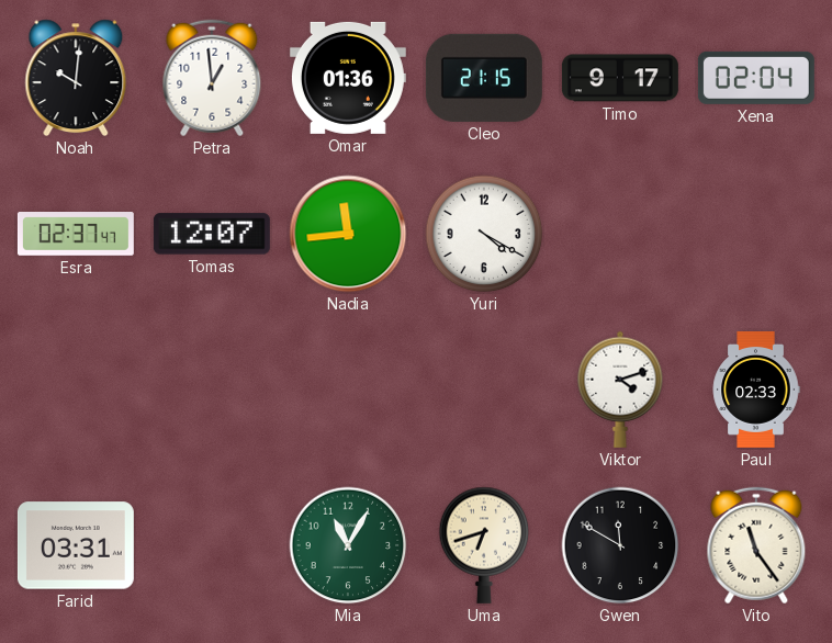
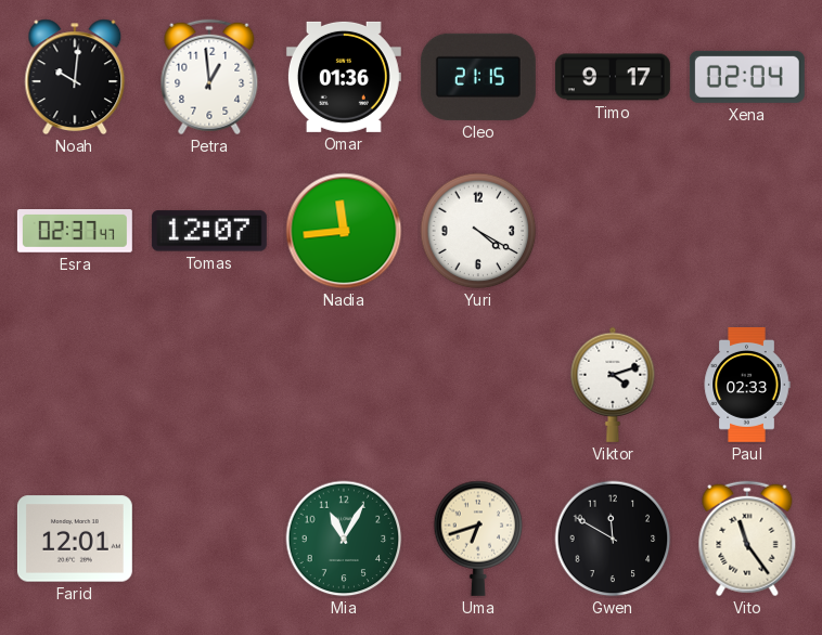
Farid: 03:31 -> 12:01
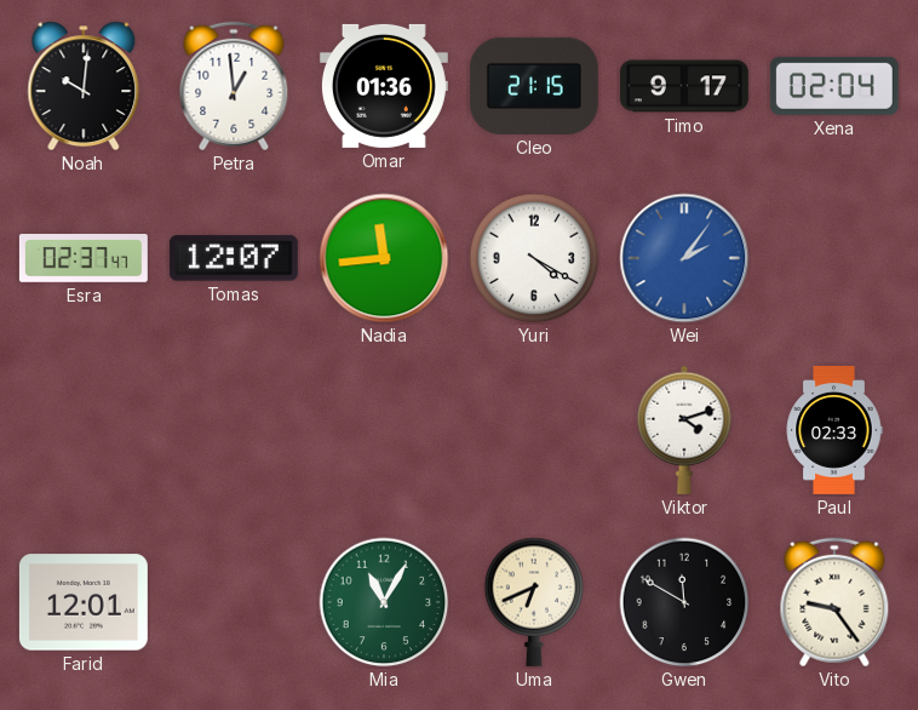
Wei: none -> 2:06
Uma: 6:42 -> 6:41
Vito: 11:24 -> 9:24
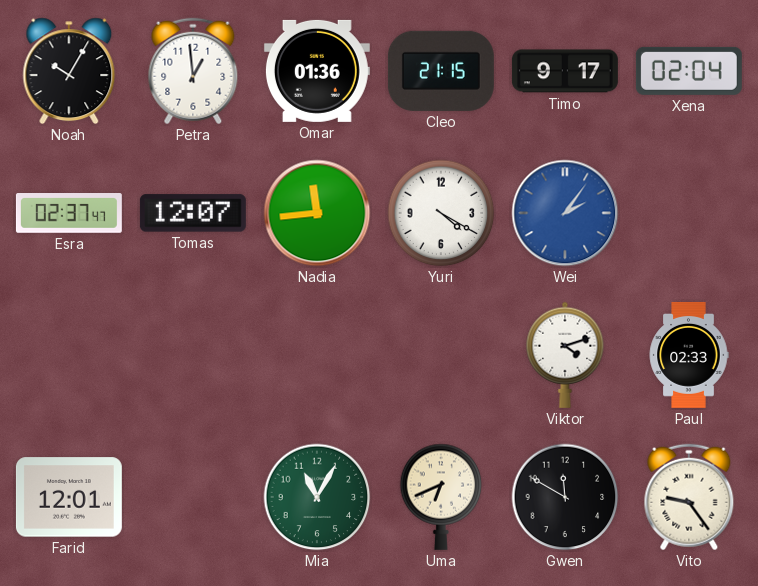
Noah: 10:01 -> 10:05
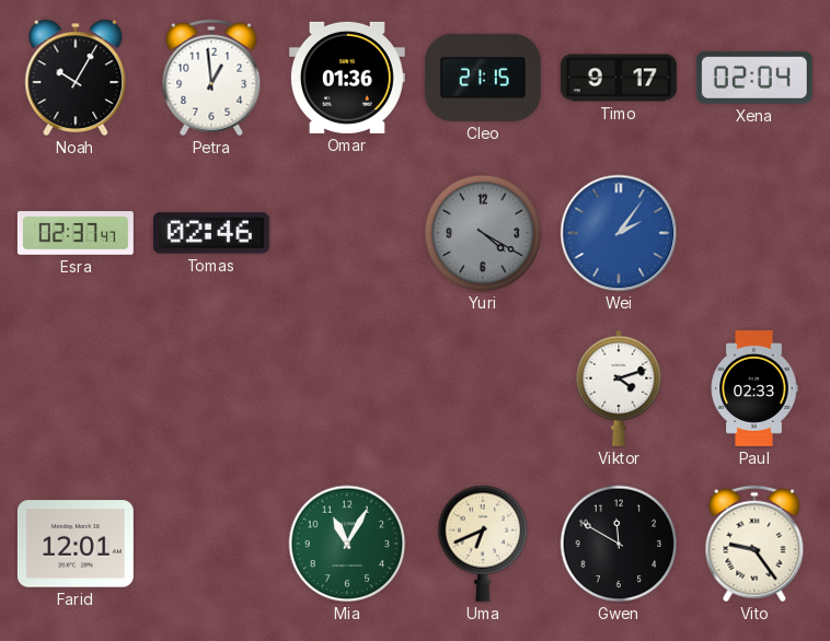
Tomas: 12:07 -> 02:46
Nadia: 11:44 -> none
Yuri dial: white -> grey
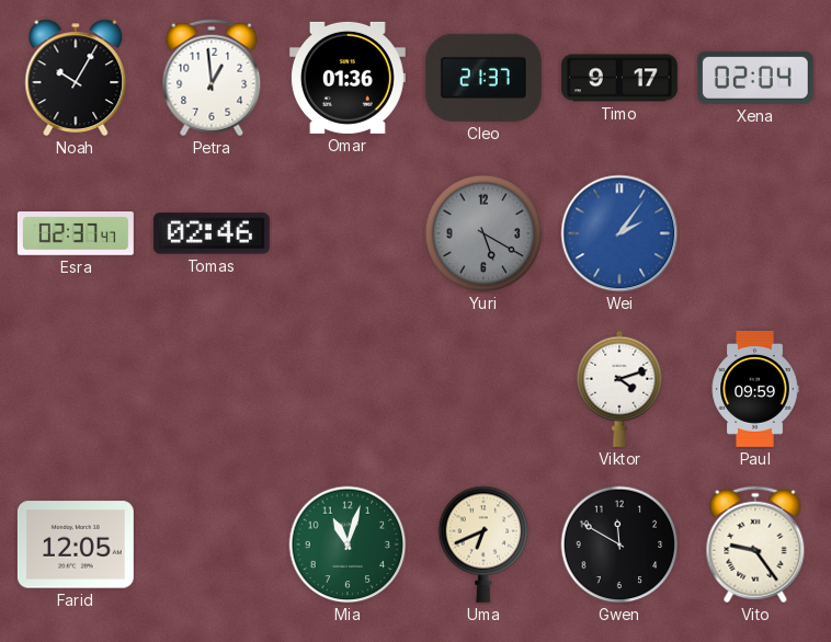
Cleo: 21:15 -> 21:37
Yuri: 4:20 -> 5:20
Paul: 02:33 -> 09:59
Farid: 12:01 -> 12:05
Mia: 11:05 -> 11:03
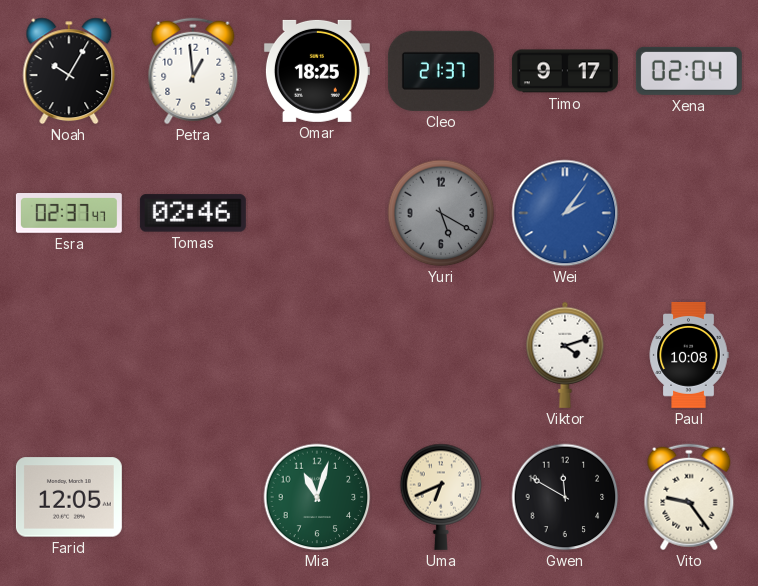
Omar: 01:36 -> 18:25
Paul: 09:59 -> 10:08
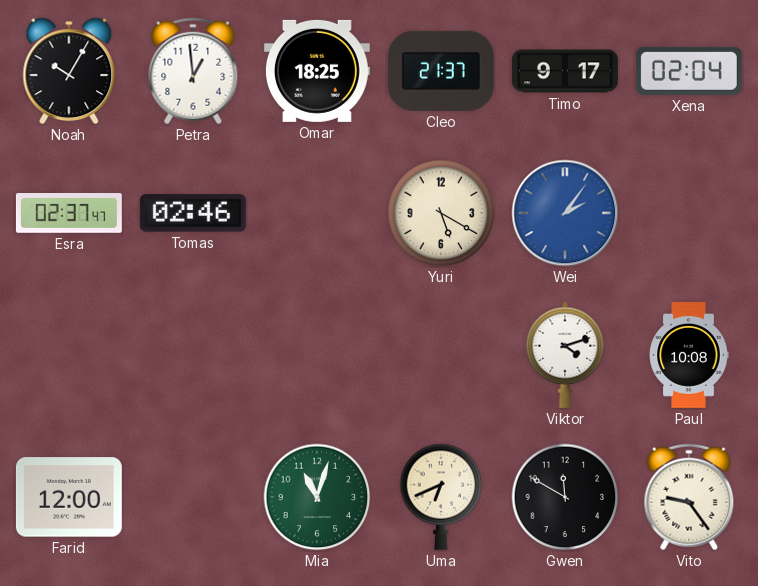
Yuri dial: grey -> cream
Farid: 12:05 -> 12:00
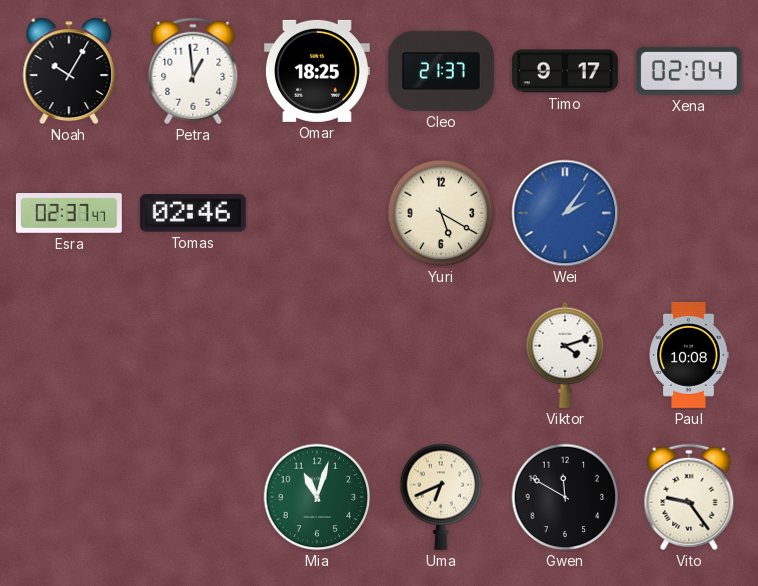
Farid: 12:00 -> none
